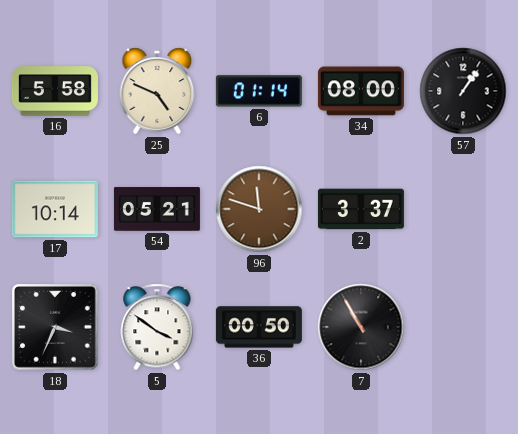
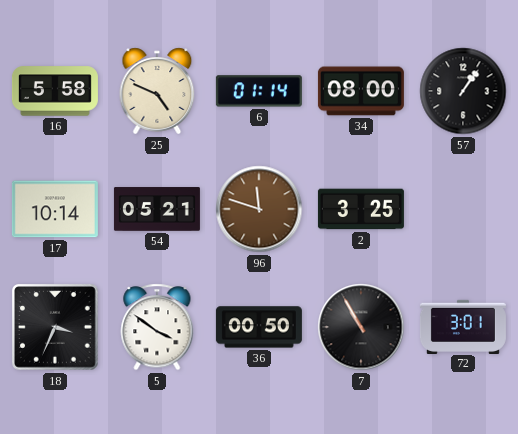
2: 3:37 -> 3:25
72: none -> 3:01
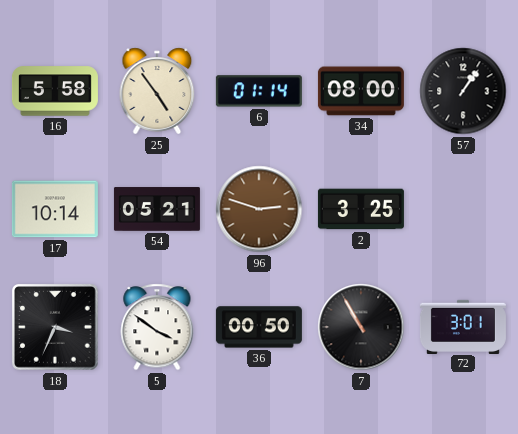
25: 4:49 -> 4:54
96: 11:48 -> 2:48
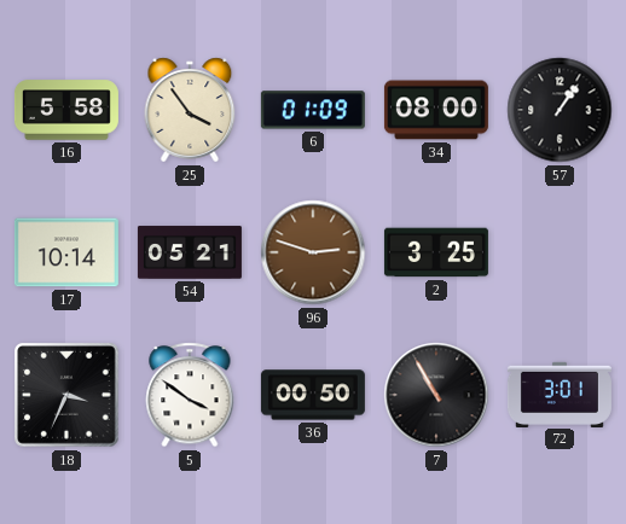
25: 4:54 -> 3:54
6: 01:14 -> 01:09
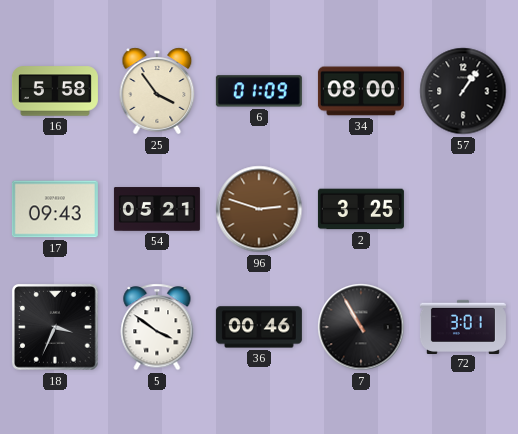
17: 10:14 -> 09:43
36: 00:50 -> 00:46
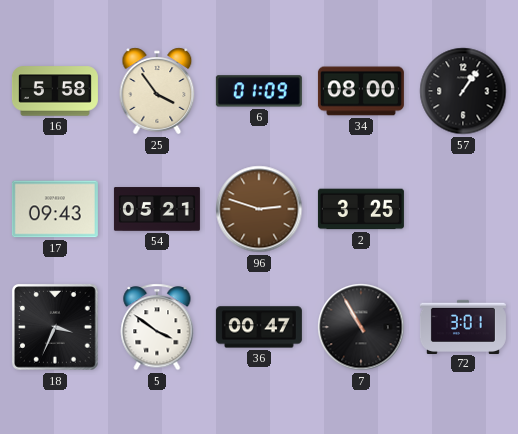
36: 00:46 -> 00:47
